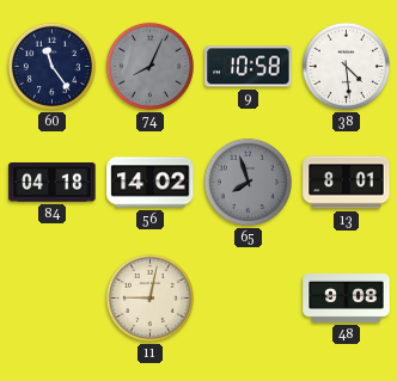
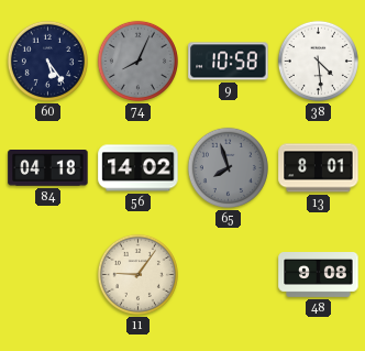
60: 11:24 -> 5:24
11: 9:02 -> 9:06
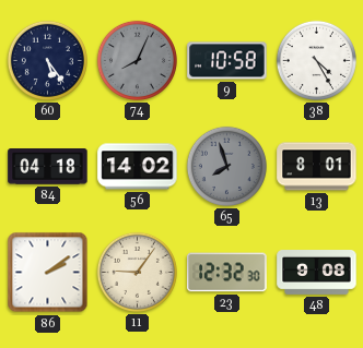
38: 4:29 -> 4:25
86: none -> 2:09
23: none -> 12:32
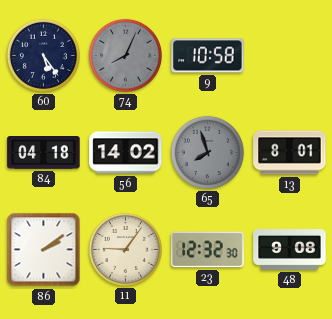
38: 4:25 -> none
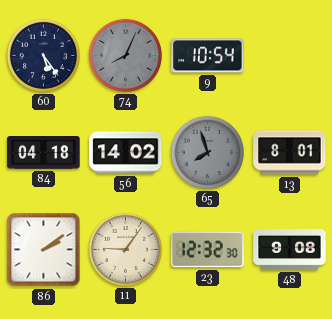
9: 10:58 -> 10:54
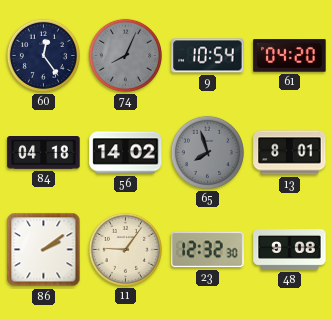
60: 5:24 -> 12:24
61: none -> 04:20
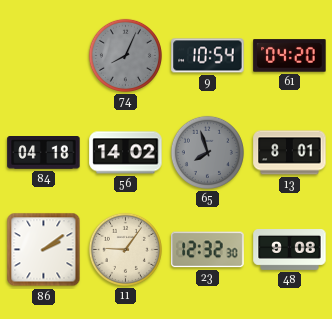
60: 12:24 -> none
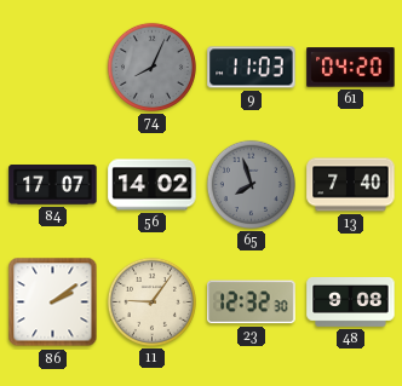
9: 10:54 -> 11:03
84: 04:18 -> 17:07
13: 8:01 -> 7:40
